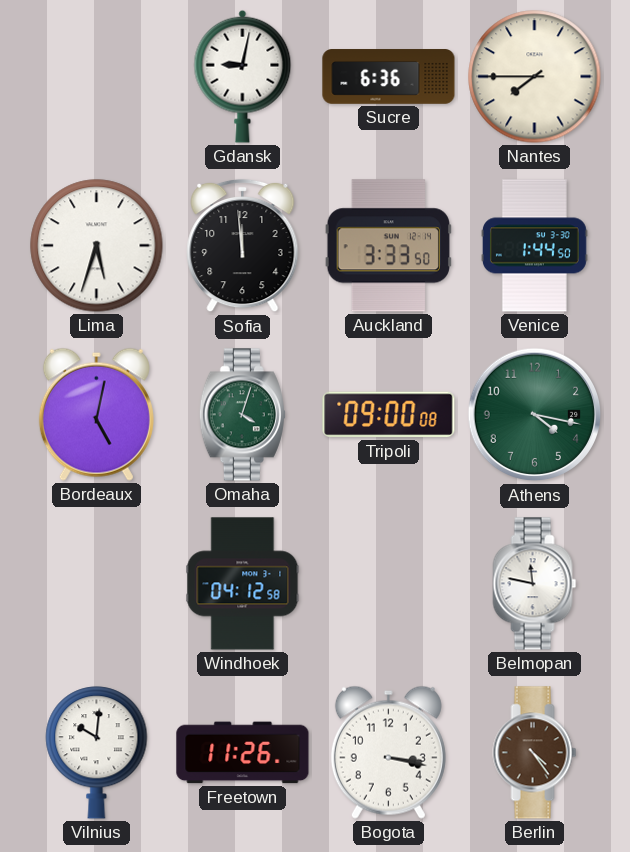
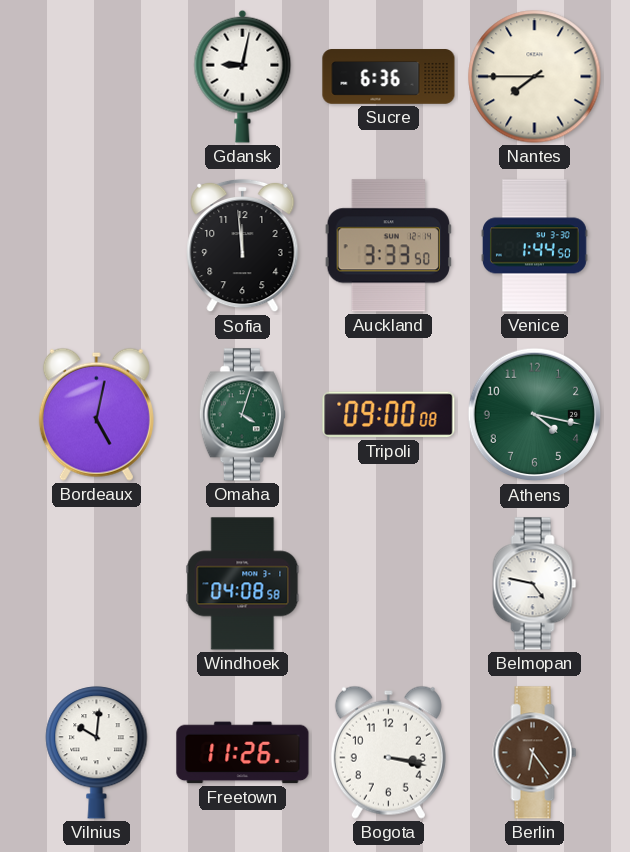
Lima: 5:33 -> none
Windhoek: 04:12 -> 04:08
Belmopan: 11:47 -> 4:47
Berlin: 4:24 -> 6:24
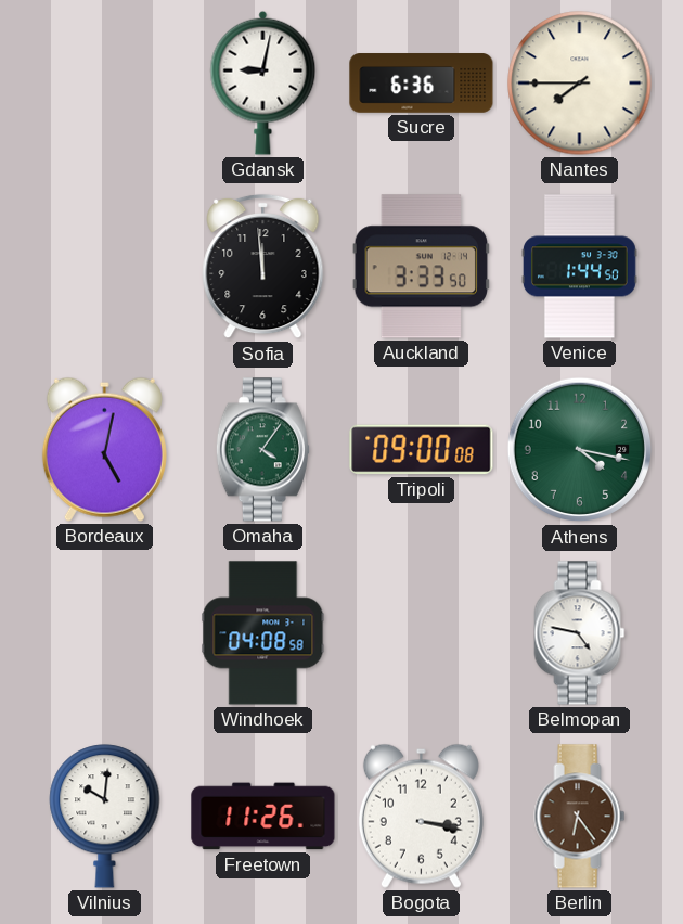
Omaha: 4:03 -> 4:06
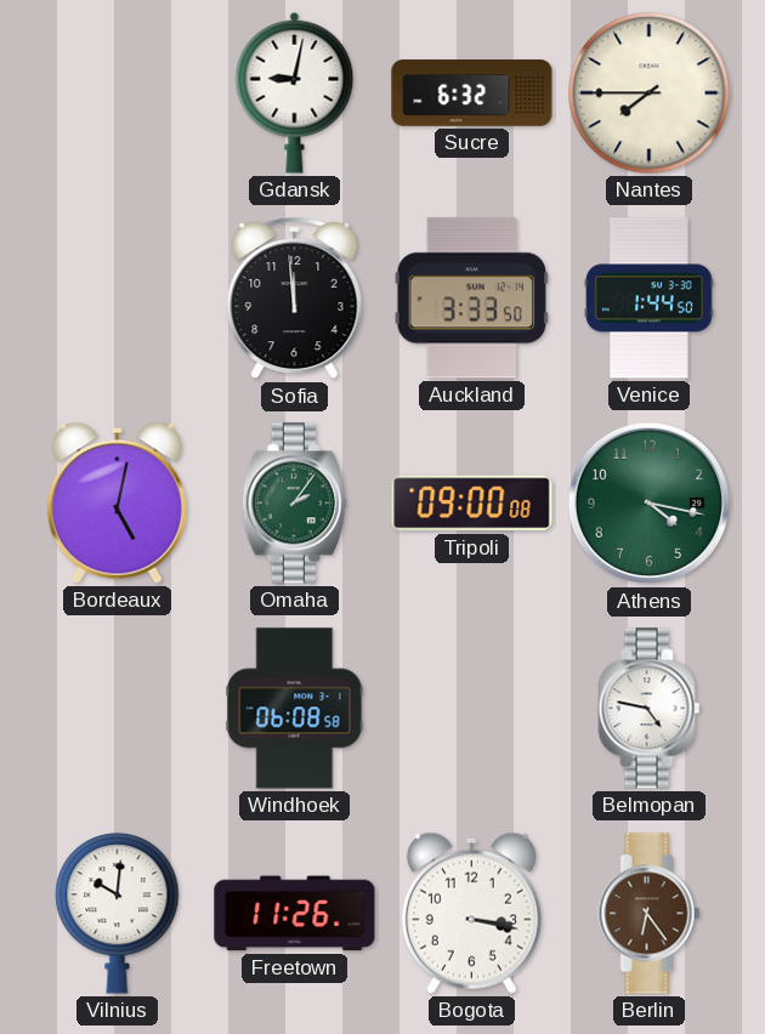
Sucre: 6:36 -> 6:32
Omaha: 4:06 -> 2:06
Windhoek: 04:08 -> 06:08
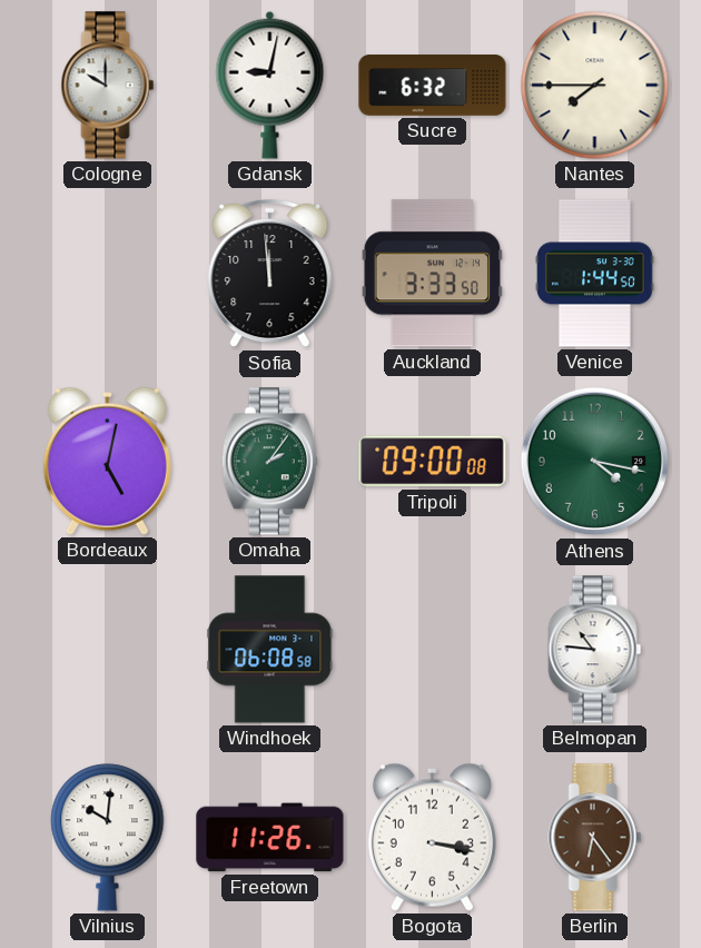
Cologne: none -> 10:00
Belmopan: 4:47 -> 10:46
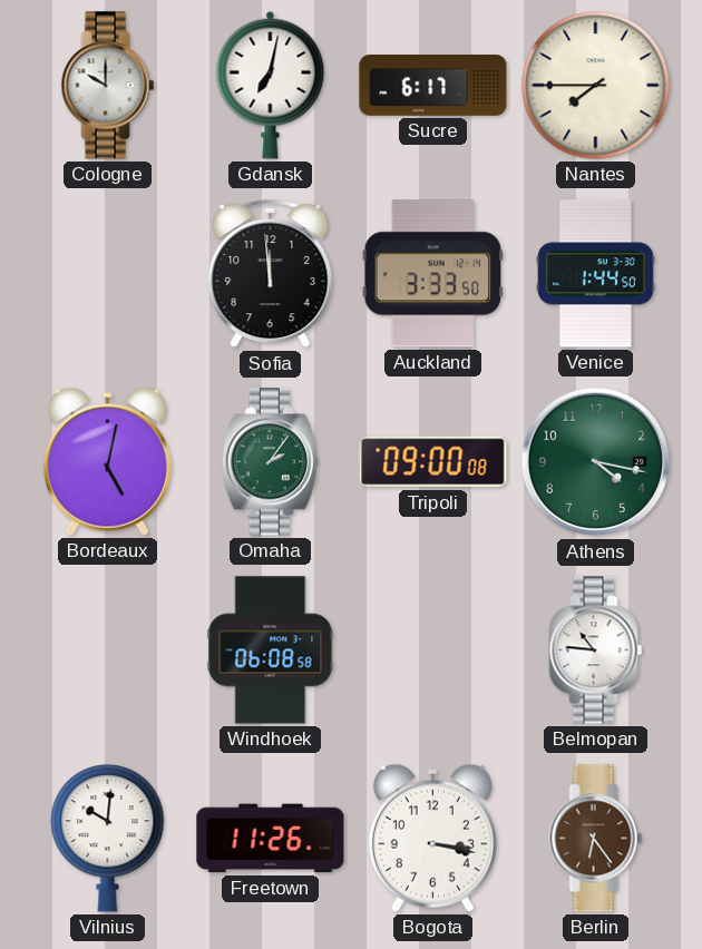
Gdansk: 9:02 -> 7:02
Sucre: 6:32 -> 6:17
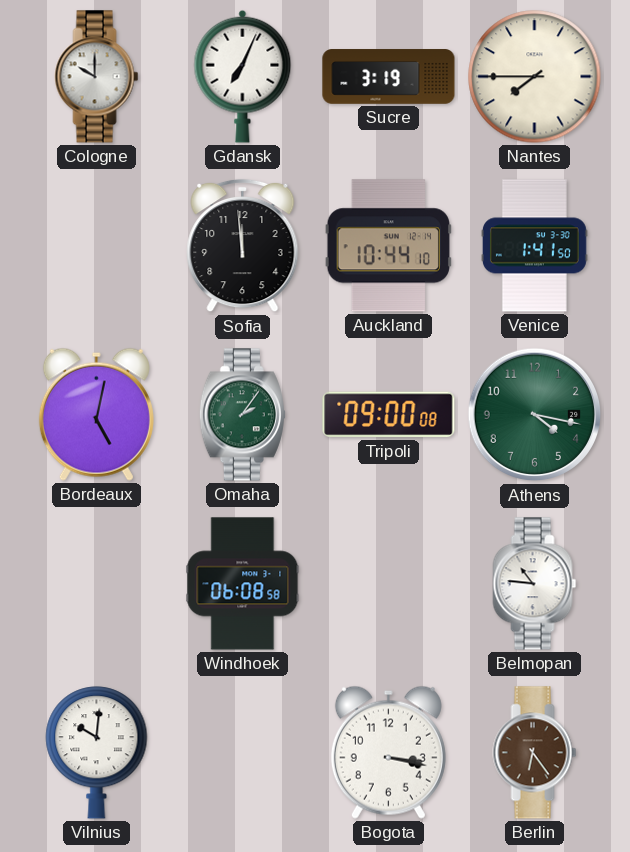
Gdansk: 7:02 -> 7:04
Sucre: 6:17 -> 3:19
Auckland: 3:33 -> 10:44
Venice: 1:44 -> 1:41
Freetown: 11:26 -> none
